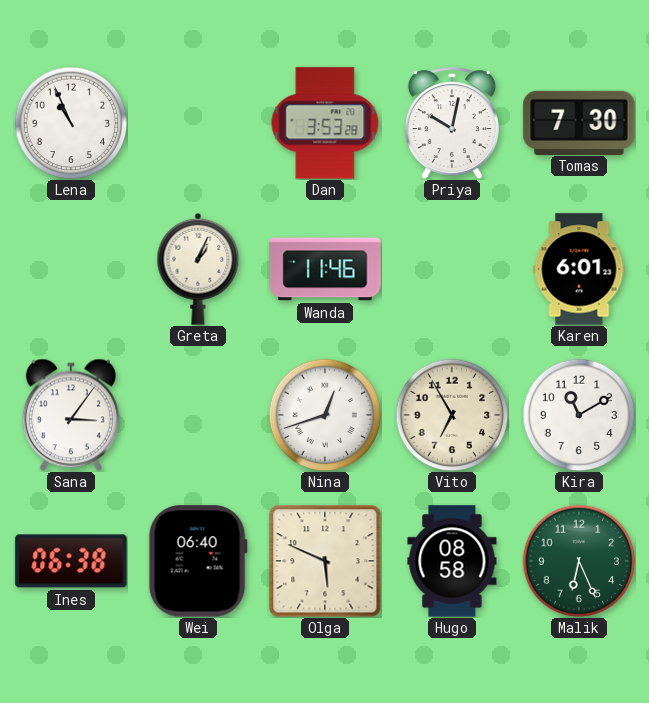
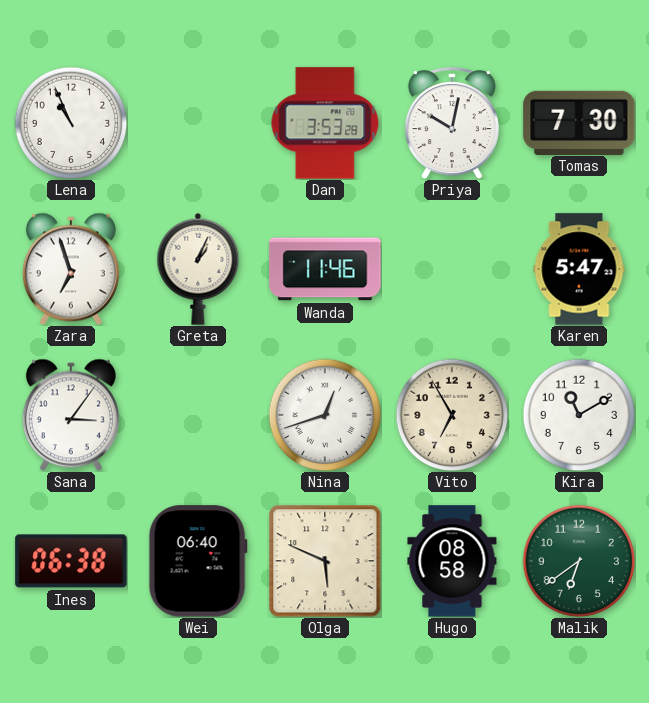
Zara: none -> 6:57
Karen: 6:01 -> 5:47
Malik: 6:26 -> 6:39
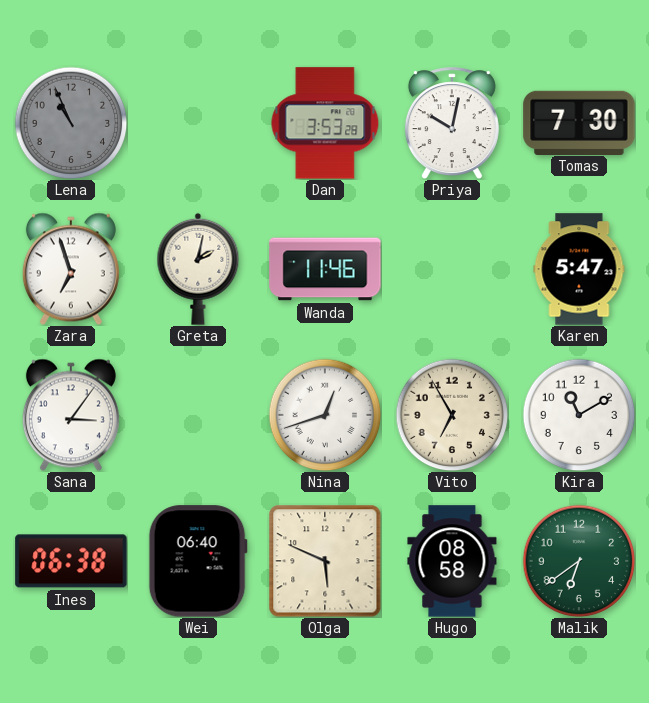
Lena dial: white -> grey
Greta: 1:04 -> 2:02
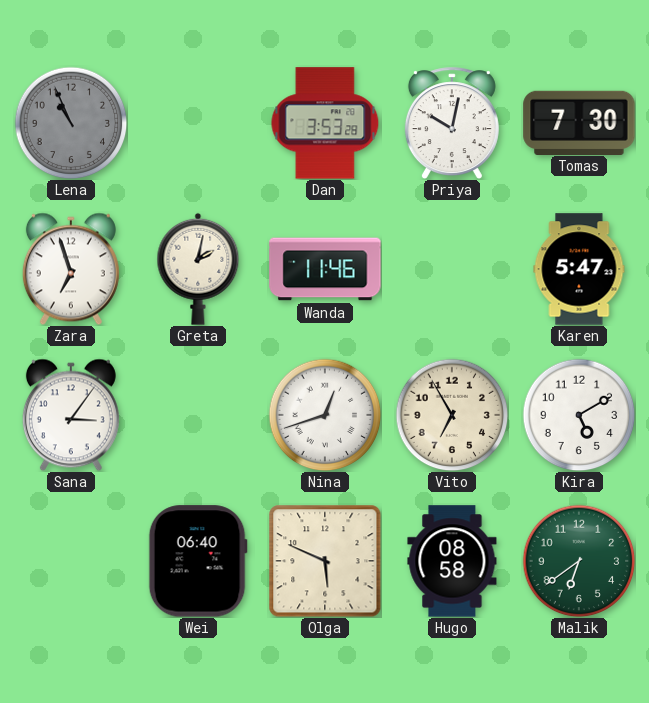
Kira: 11:10 -> 5:10
Ines: 06:38 -> none
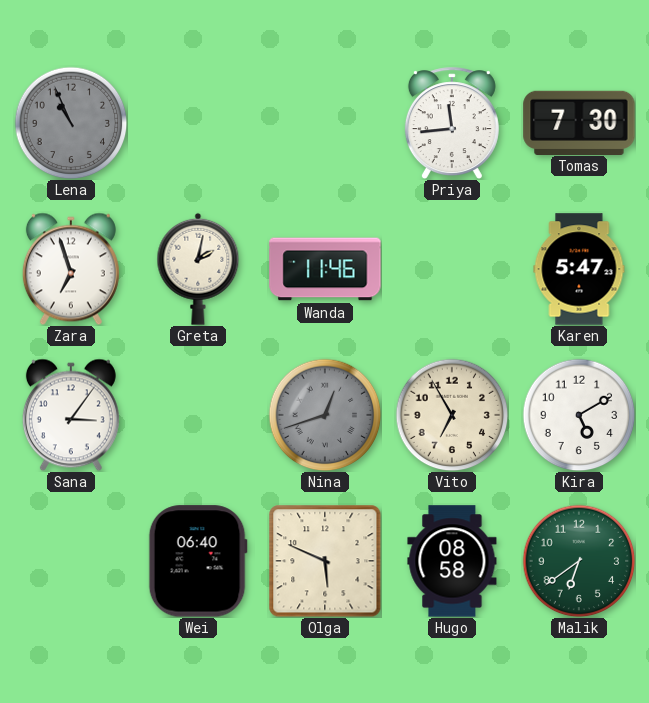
Dan: 3:53 -> none
Priya: 10:02 -> 11:44
Nina dial: white -> grey
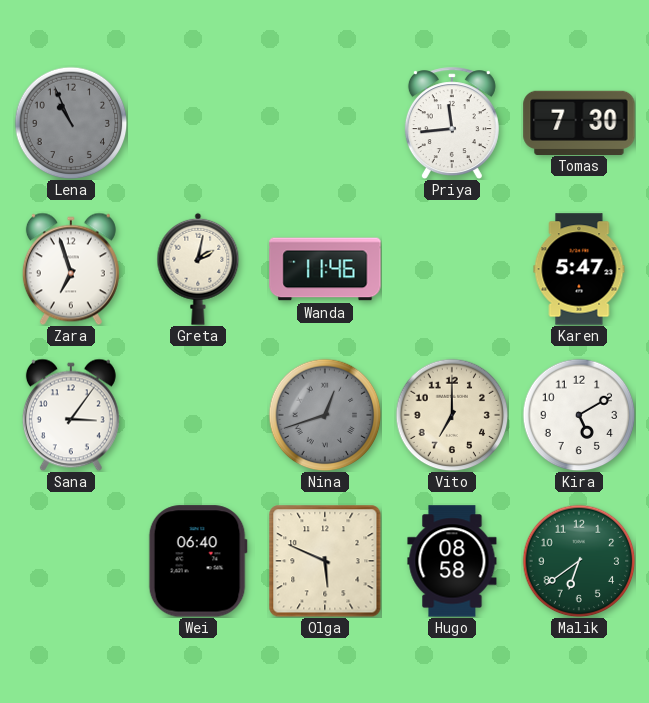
Vito: 6:55 -> 7:00
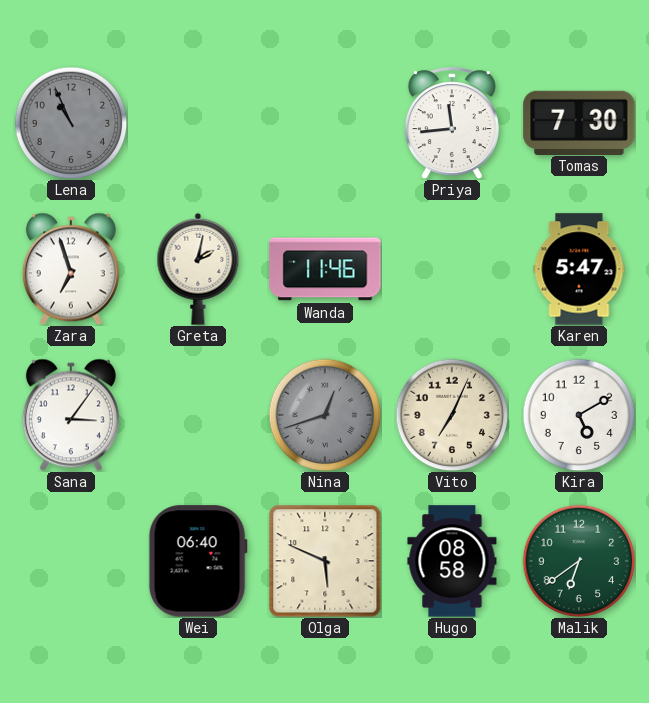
Vito: 7:00 -> 7:04
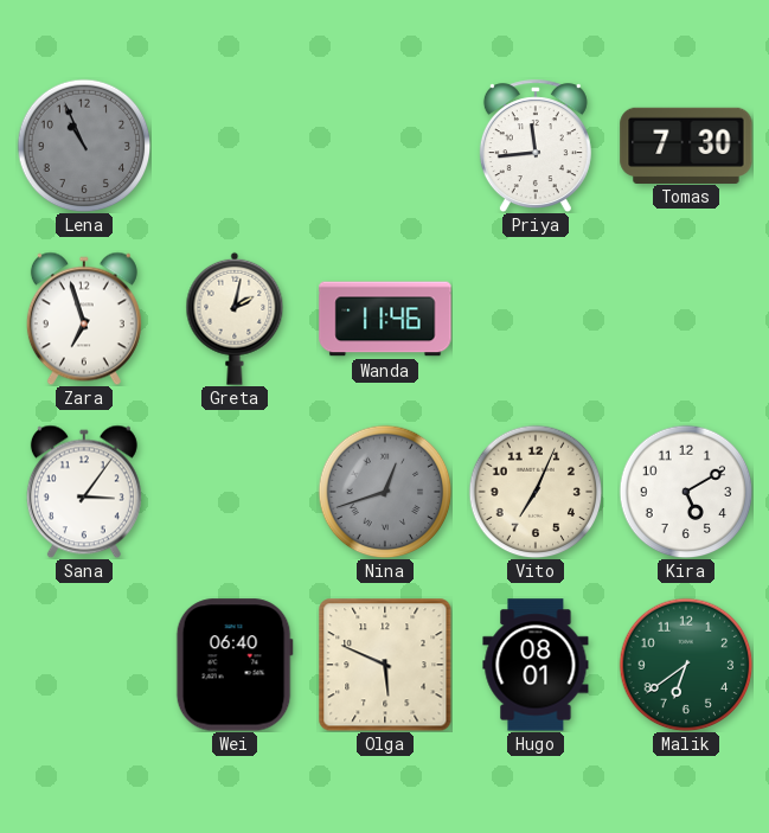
Karen: 5:47 -> none
Hugo: 08:58 -> 08:01
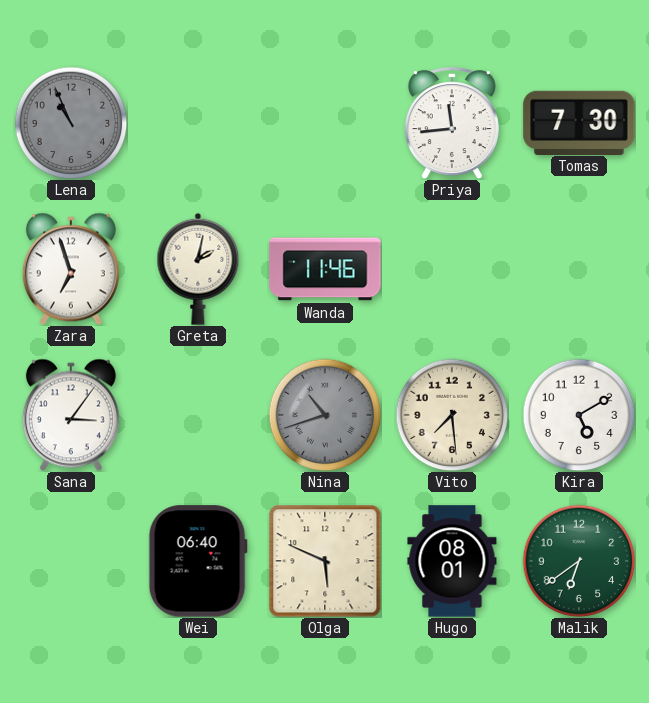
Nina: 12:42 -> 10:42
Vito: 7:04 -> 7:29
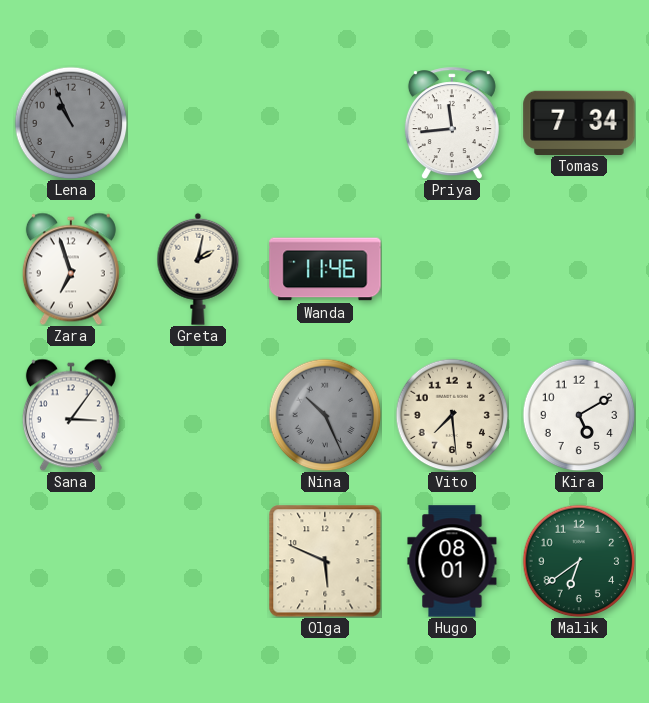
Tomas: 7:30 -> 7:34
Nina: 10:42 -> 10:26
Wei: 06:40 -> none
